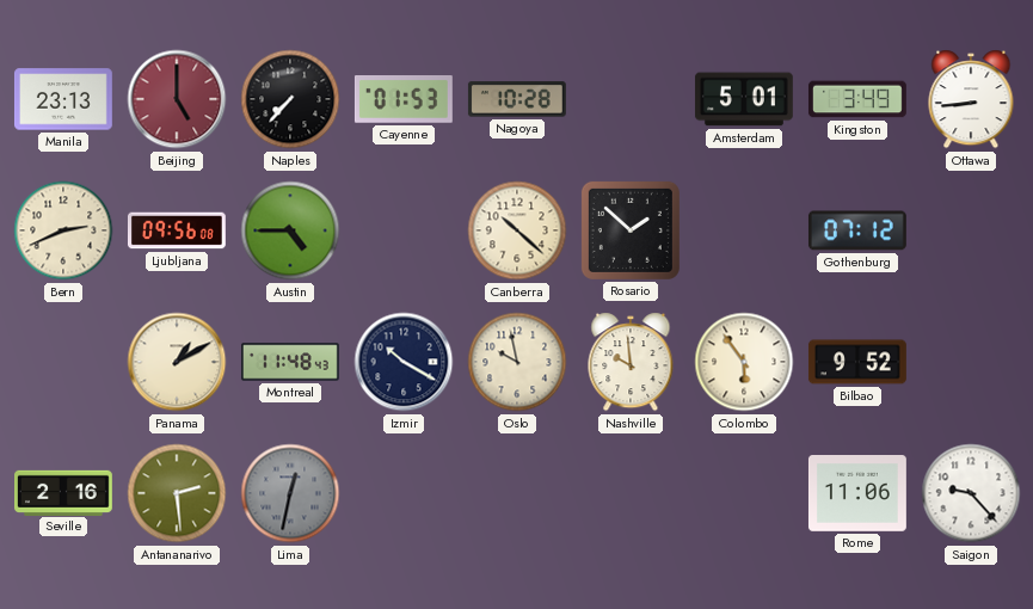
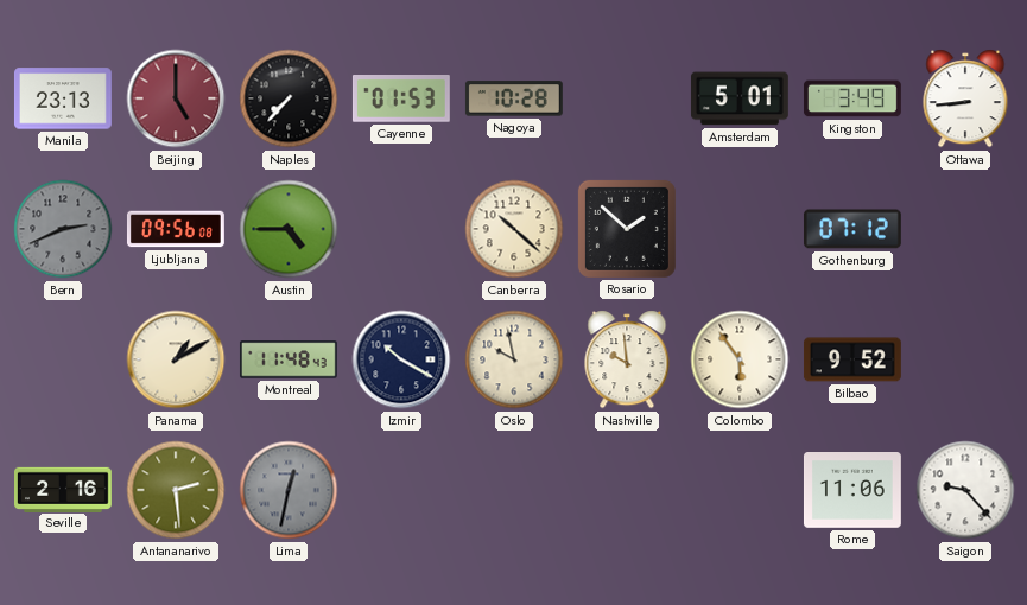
Bern dial: cream -> grey
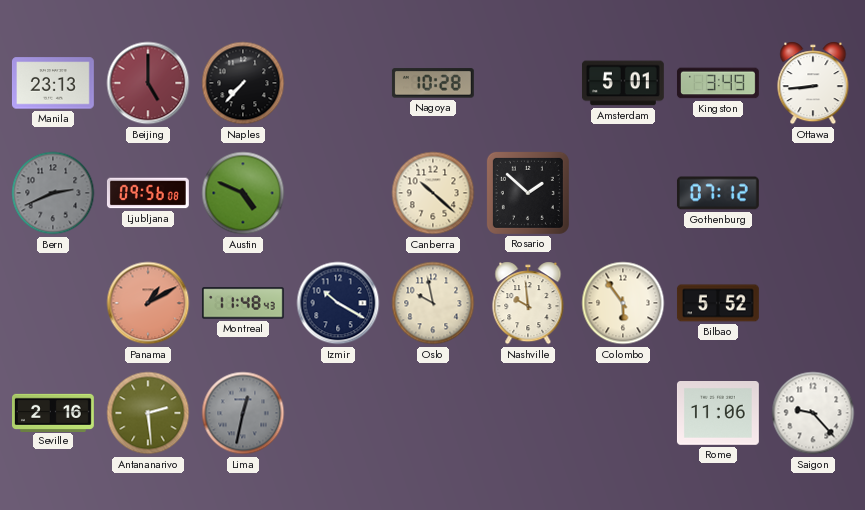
Cayenne: 01:53 -> none
Austin: 4:45 -> 4:49
Panama dial: cream -> salmon
Bilbao: 9:52 -> 5:52
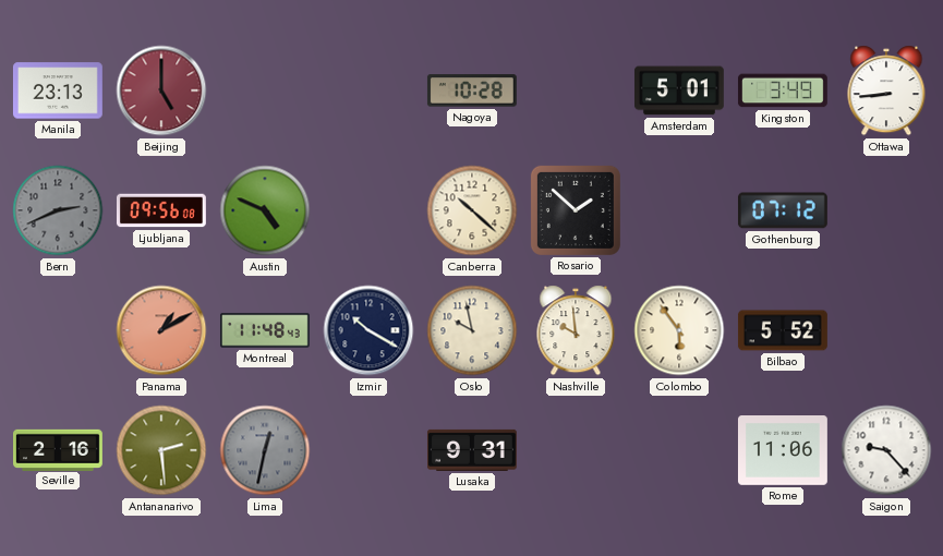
Naples: 7:37 -> none
Lusaka: none -> 9:31
